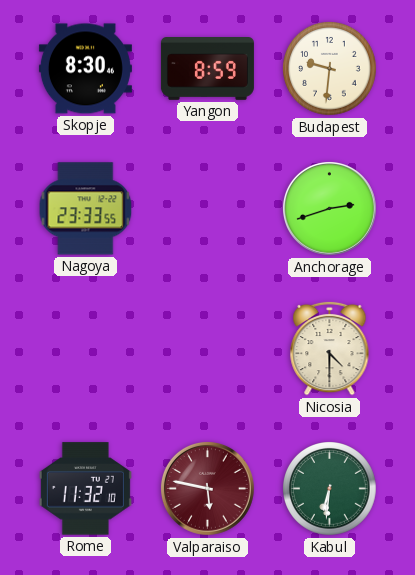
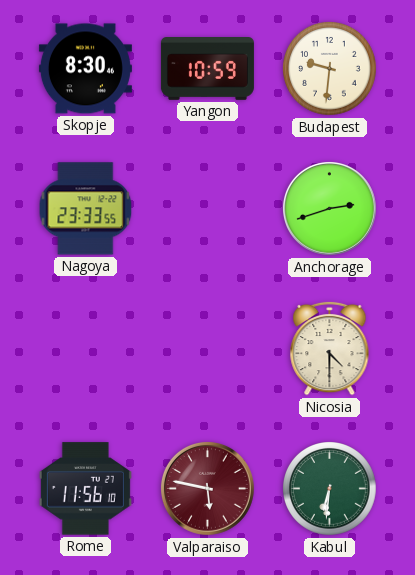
Yangon: 8:59 -> 10:59
Rome: 11:32 -> 11:56
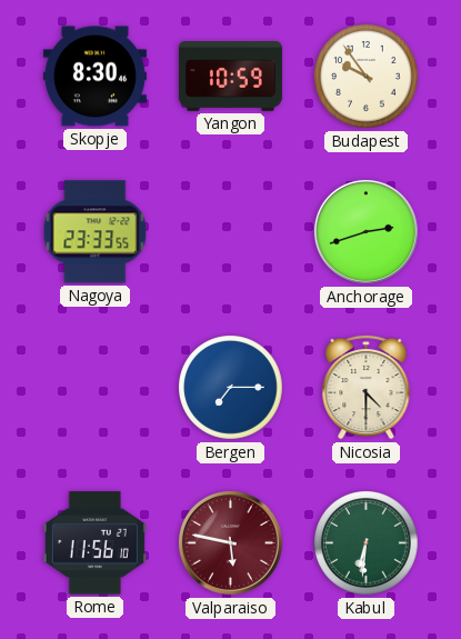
Budapest: 9:31 -> 9:54
Bergen: none -> 7:15
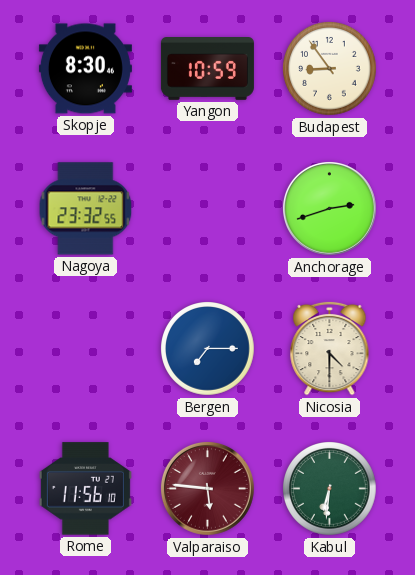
Budapest: 9:54 -> 8:54
Nagoya: 23:33 -> 23:32
Valparaiso: 5:47 -> 5:46
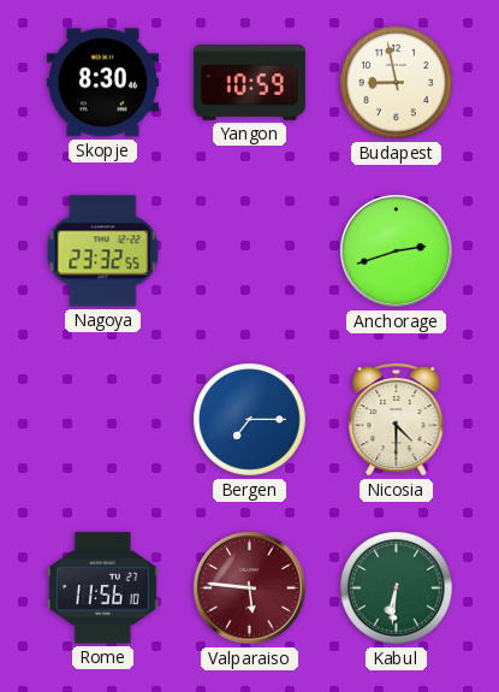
Budapest: 8:54 -> 8:58
